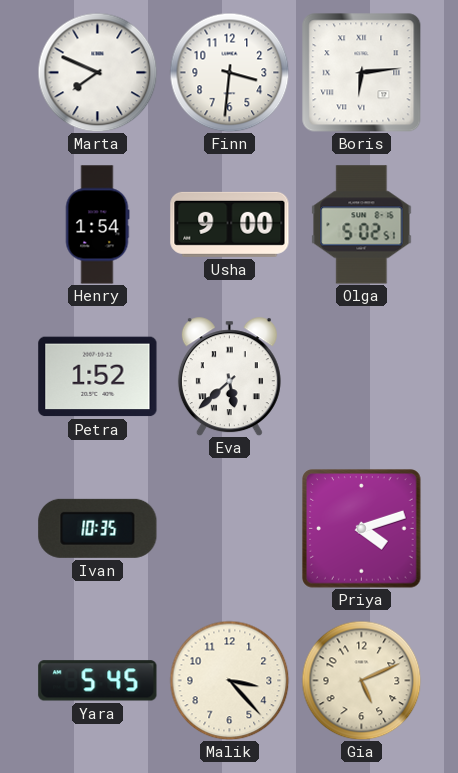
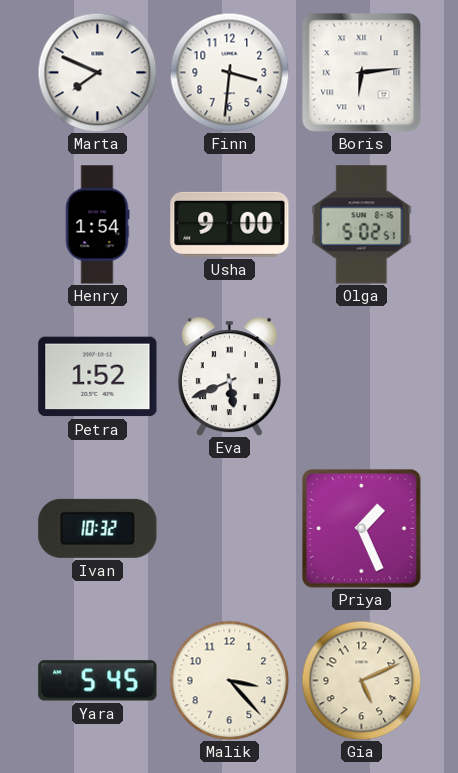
Eva: 5:38 -> 5:41
Ivan: 10:35 -> 10:32
Priya: 4:12 -> 1:26
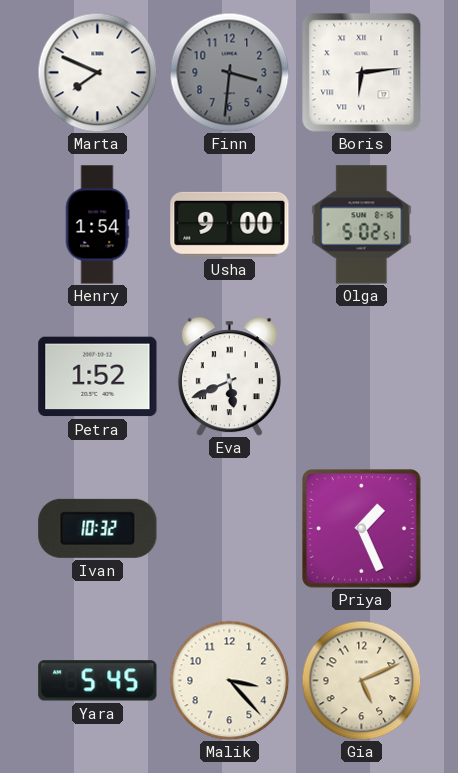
Finn dial: white -> grey
